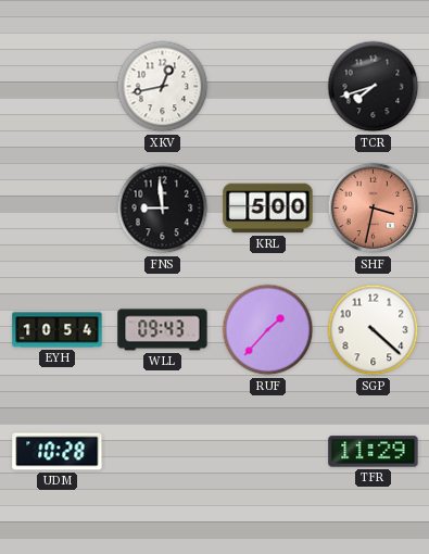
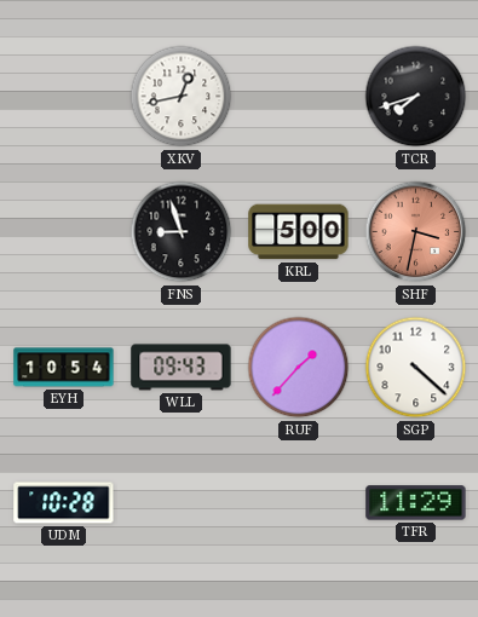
FNS: 8:59 -> 8:57
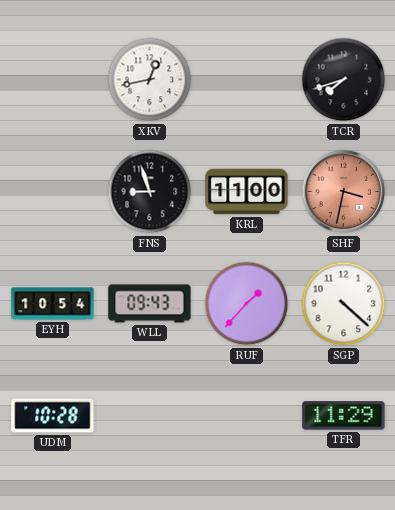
KRL: 5:00 -> 11:00
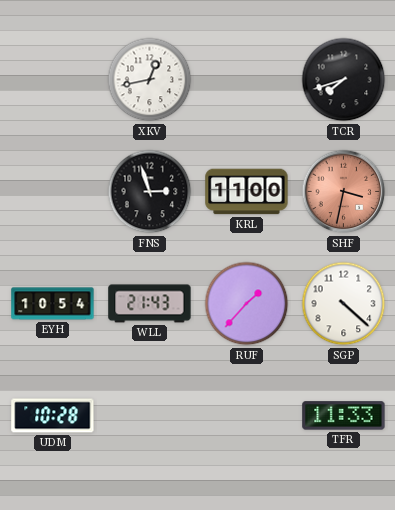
FNS: 8:57 -> 2:57
WLL: 09:43 -> 21:43
TFR: 11:29 -> 11:33
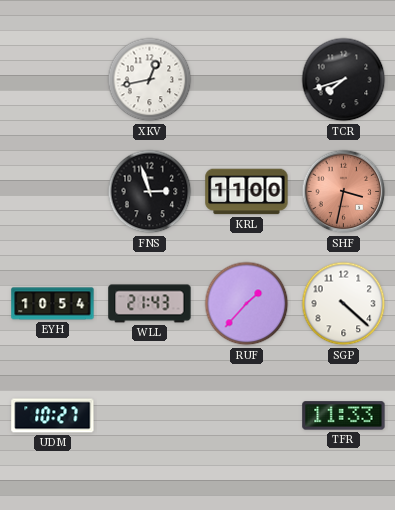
UDM: 10:28 -> 10:27
